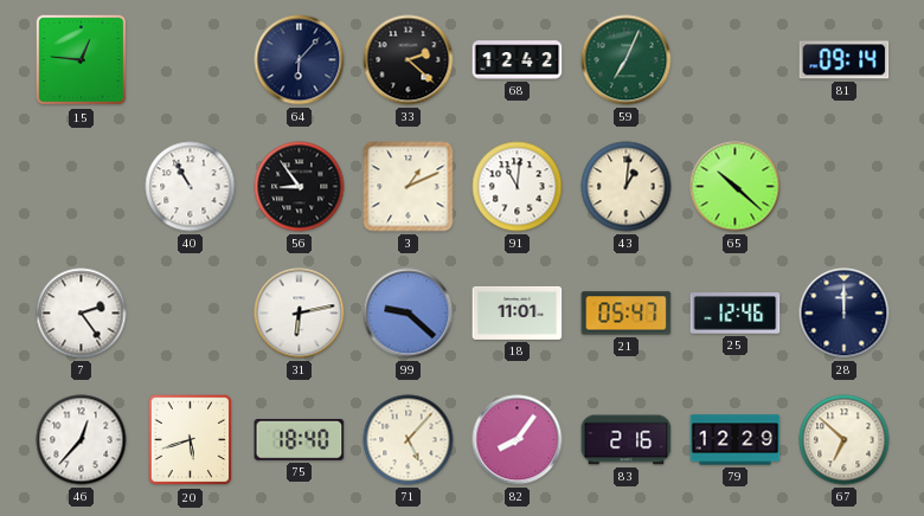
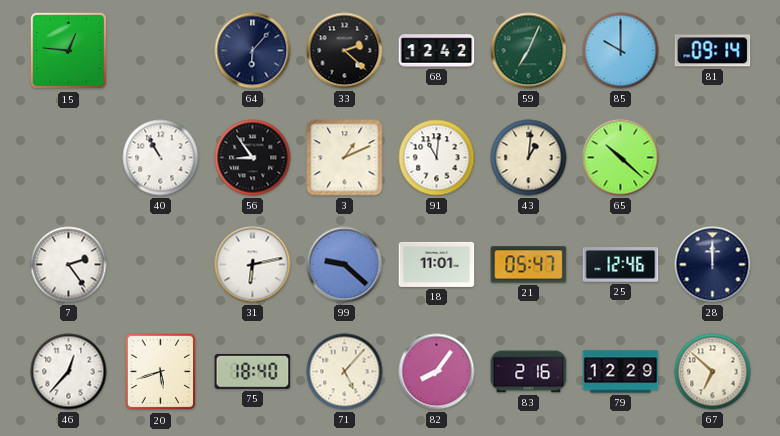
85: none -> 10:00
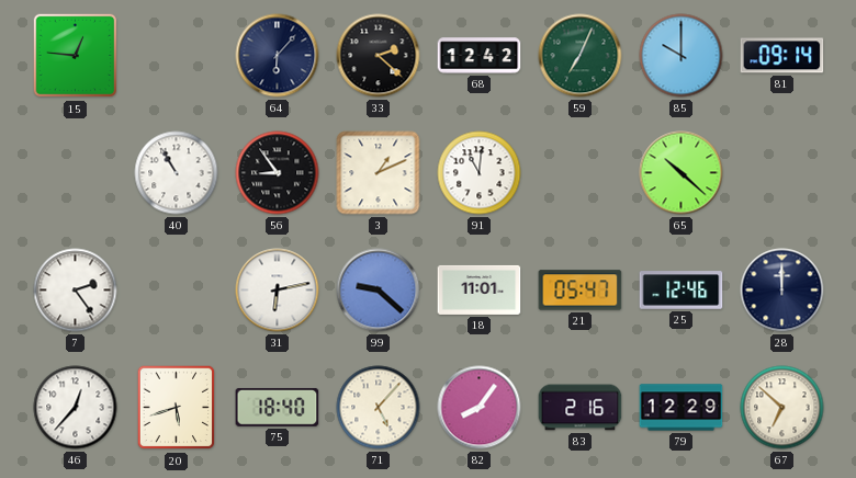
43: 1:01 -> none
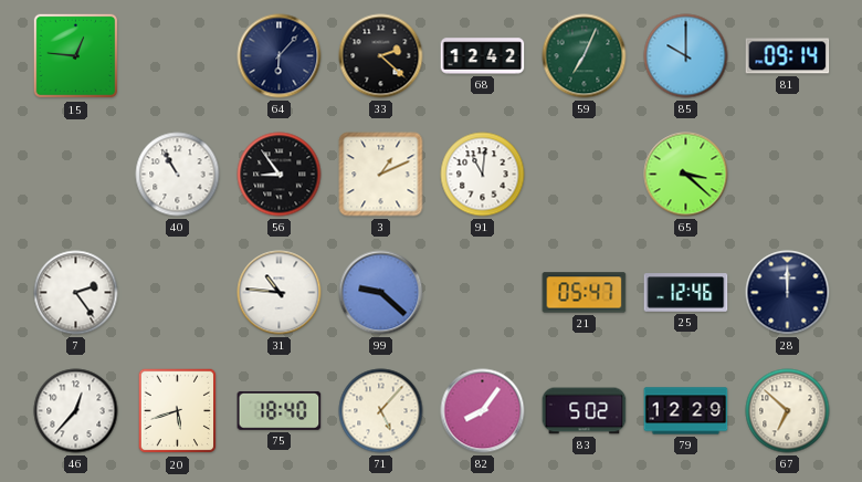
65: 10:22 -> 3:22
31: 6:13 -> 10:46
18: 11:01 -> none
83: 2:16 -> 5:02
